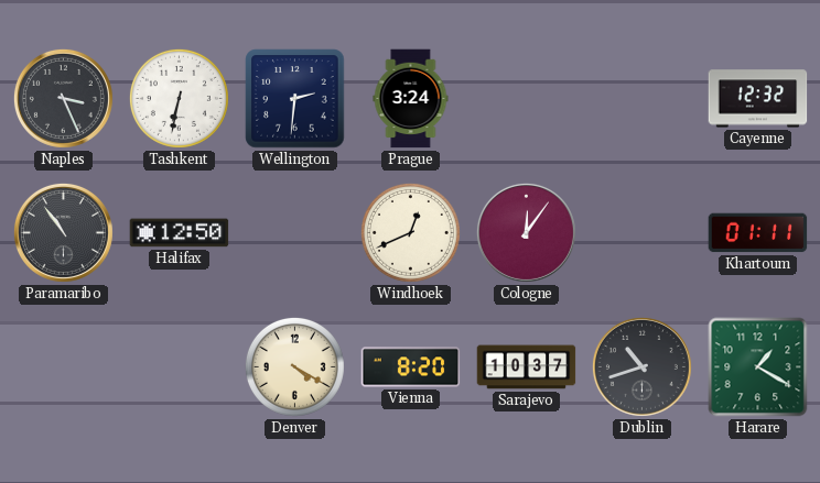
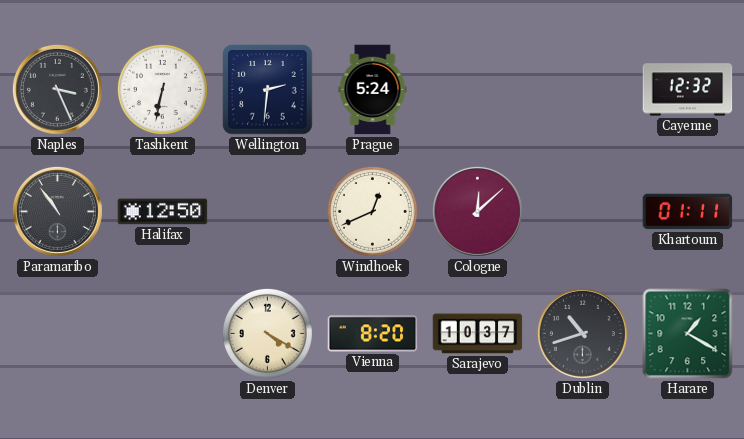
Prague: 3:24 -> 5:24
Cologne: 12:06 -> 12:08
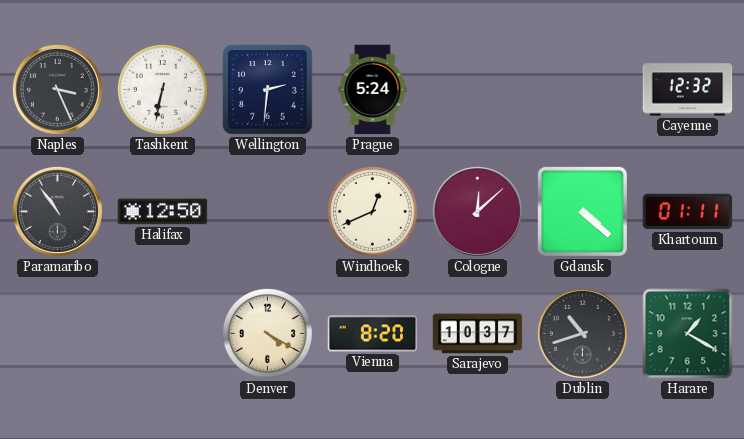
Gdansk: none -> 4:22
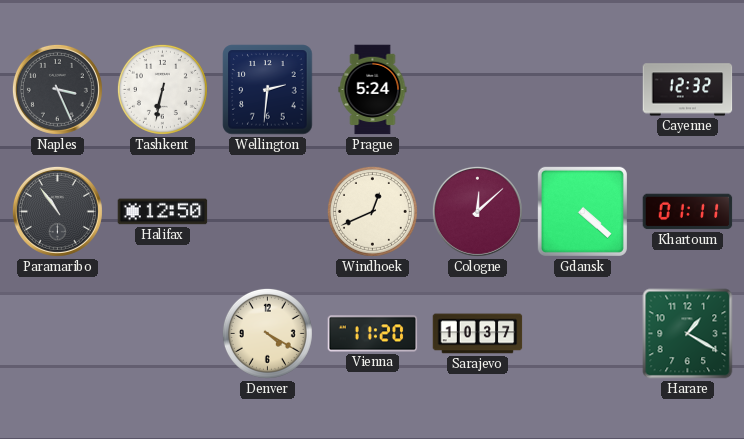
Vienna: 8:20 -> 11:20
Dublin: 10:42 -> none
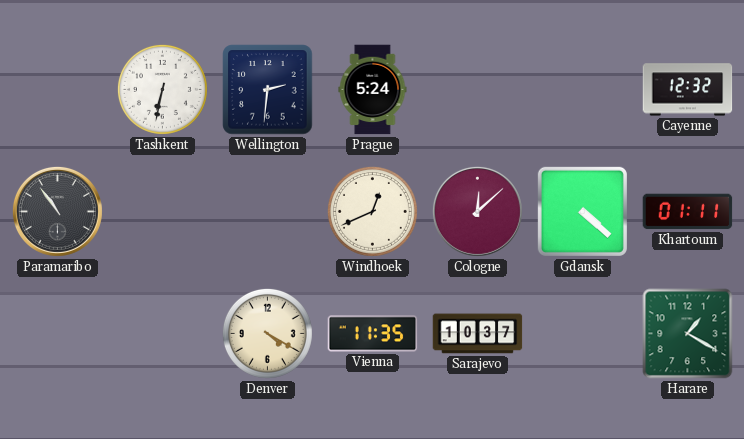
Naples: 3:26 -> none
Halifax: 12:50 -> none
Vienna: 11:20 -> 11:35
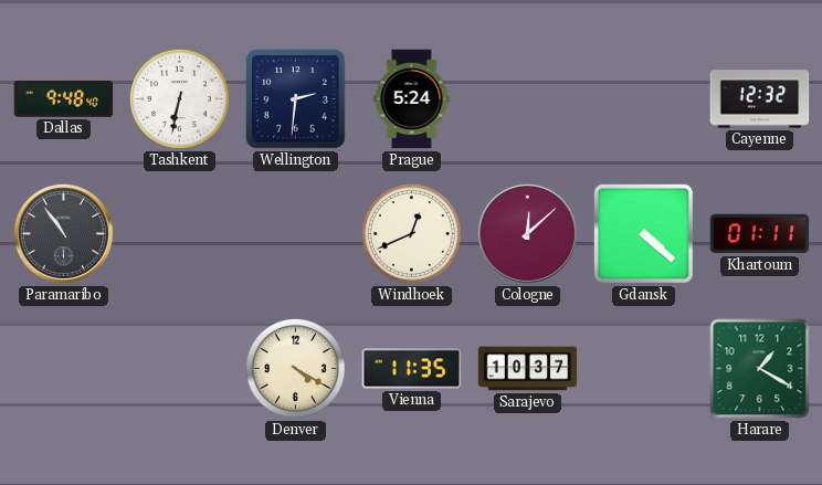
Dallas: none -> 9:48
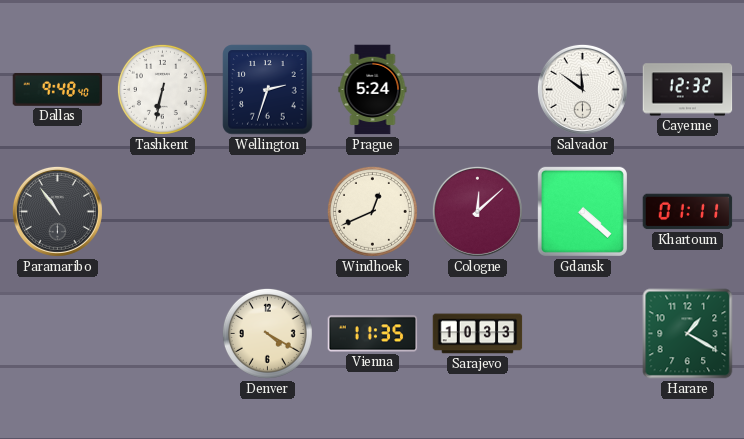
Wellington: 2:31 -> 2:33
Salvador: none -> 11:51
Sarajevo: 10:37 -> 10:33
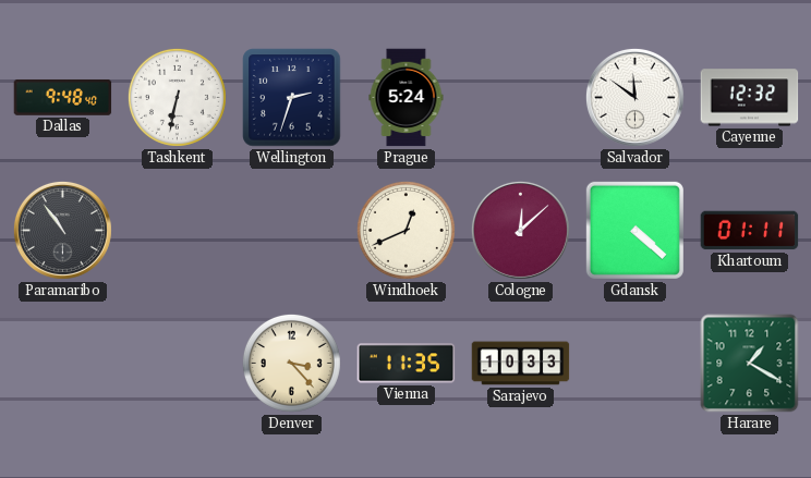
Denver: 4:20 -> 3:23
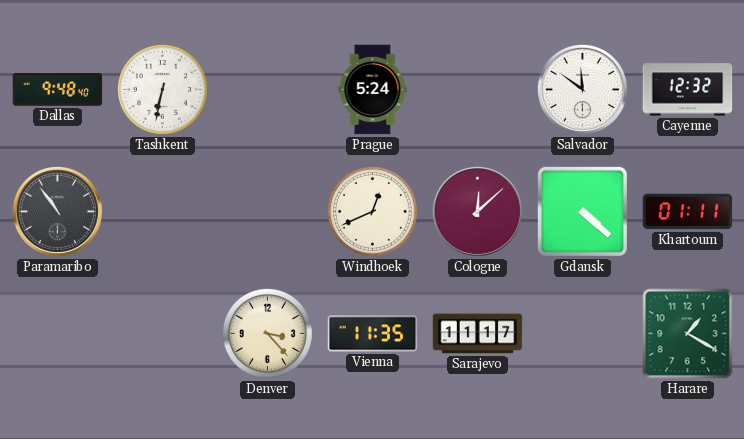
Wellington: 2:33 -> none
Sarajevo: 10:33 -> 11:17
